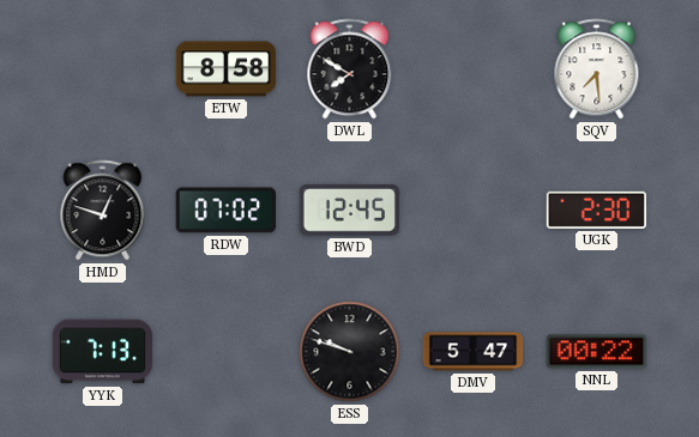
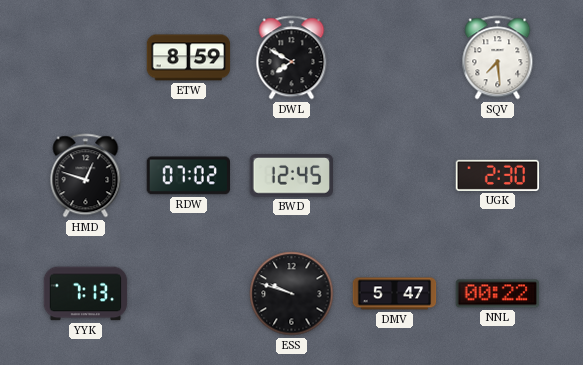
ETW: 8:58 -> 8:59
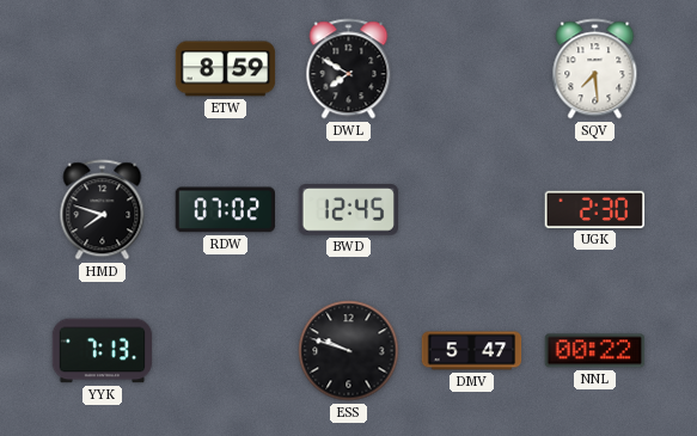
HMD: 12:48 -> 7:48
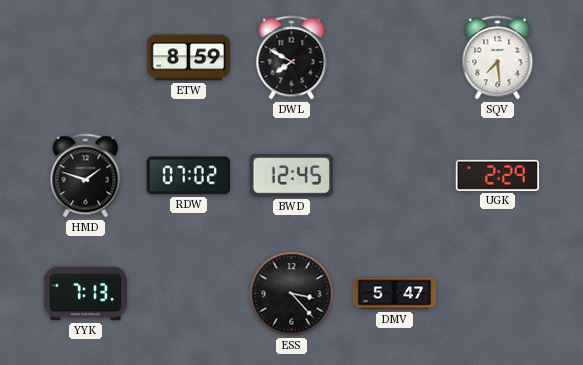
HMD: 7:48 -> 1:48
UGK: 2:30 -> 2:29
ESS: 9:48 -> 3:23
NNL: 00:22 -> none
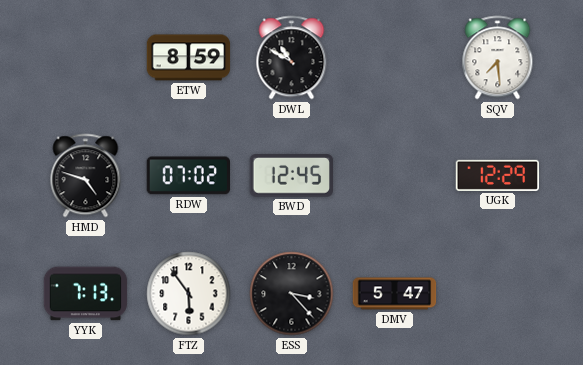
DWL: 7:50 -> 10:50
HMD: 1:48 -> 4:48
UGK: 2:29 -> 12:29
FTZ: none -> 5:54
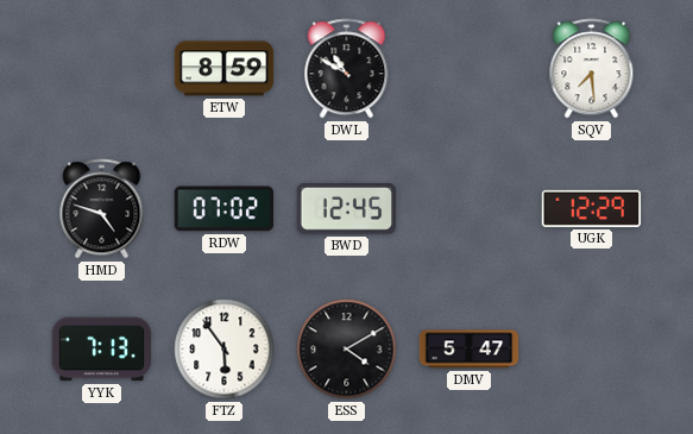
ESS: 3:23 -> 4:10
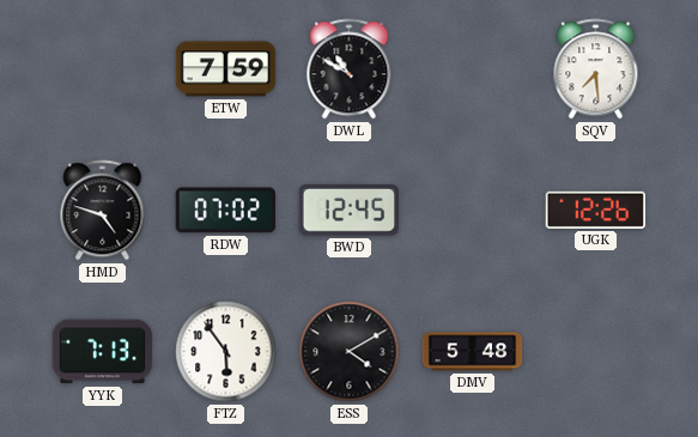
ETW: 8:59 -> 7:59
UGK: 12:29 -> 12:26
DMV: 5:47 -> 5:48
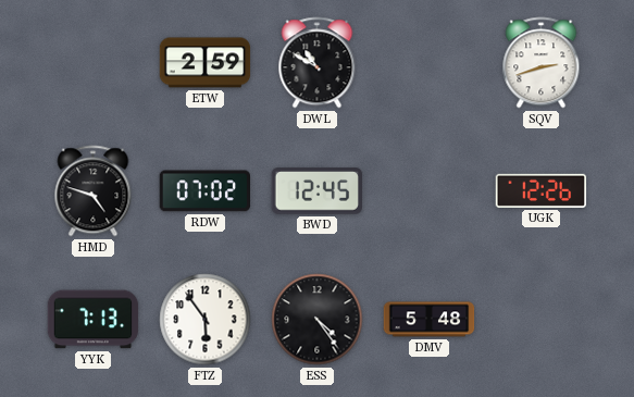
ETW: 7:59 -> 2:59
SQV: 7:29 -> 2:42
ESS: 4:10 -> 4:24
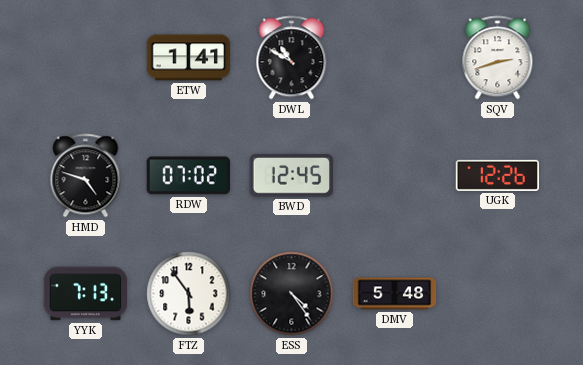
ETW: 2:59 -> 1:41
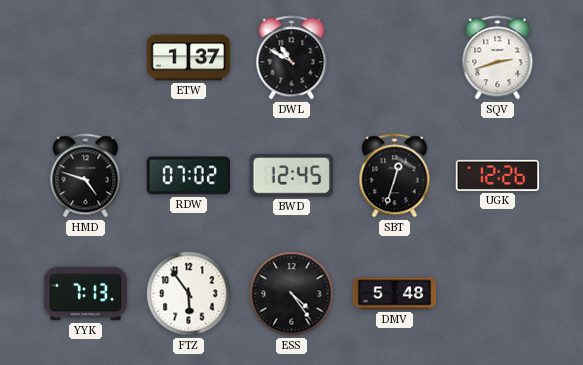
ETW: 1:41 -> 1:37
SBT: none -> 12:33
